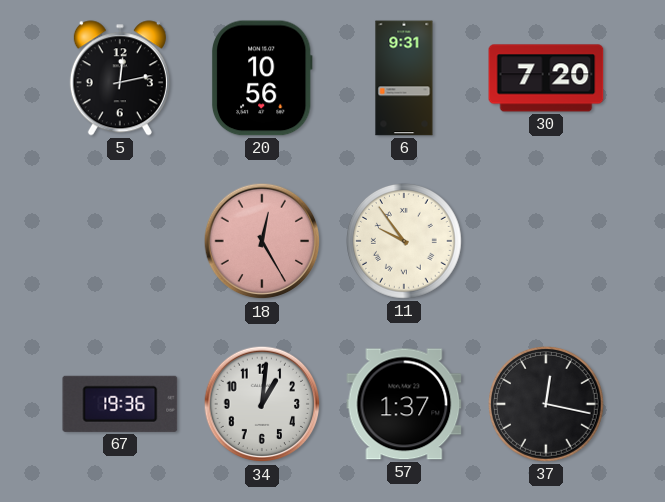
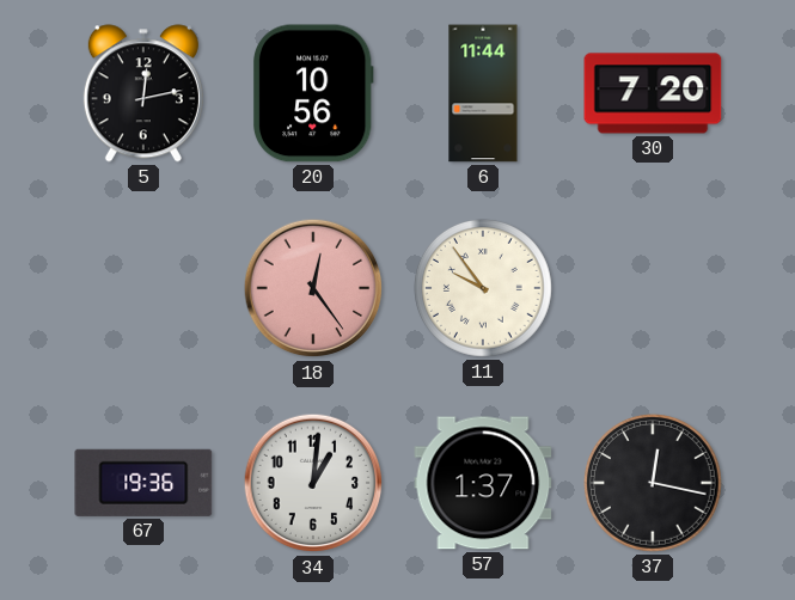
6: 9:31 -> 11:44
18: 12:25 -> 12:24
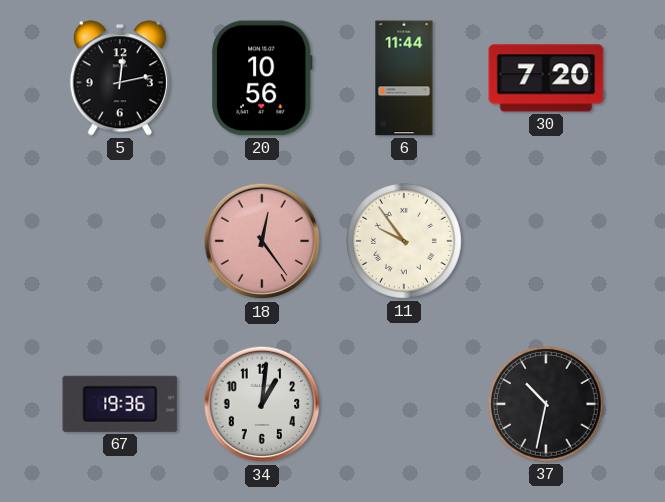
57: 1:37 -> none
37: 12:17 -> 10:32
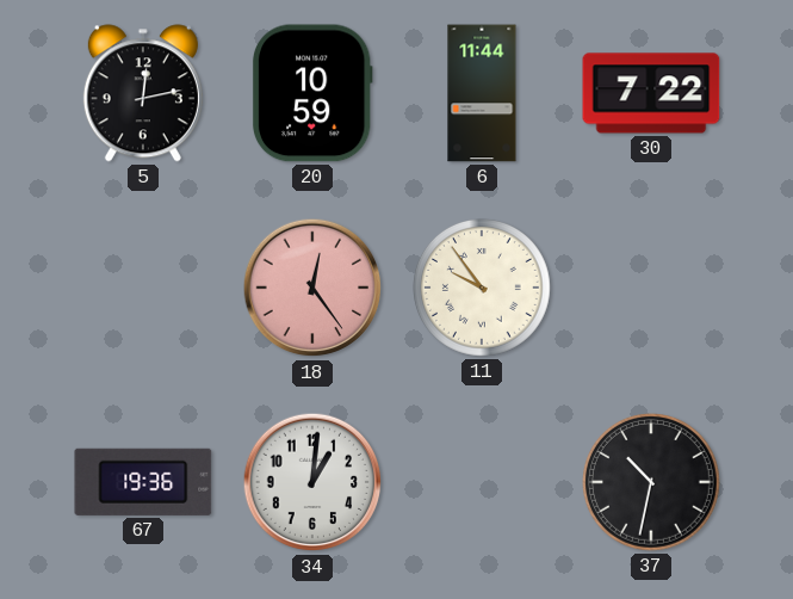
20: 10:56 -> 10:59
30: 7:20 -> 7:22
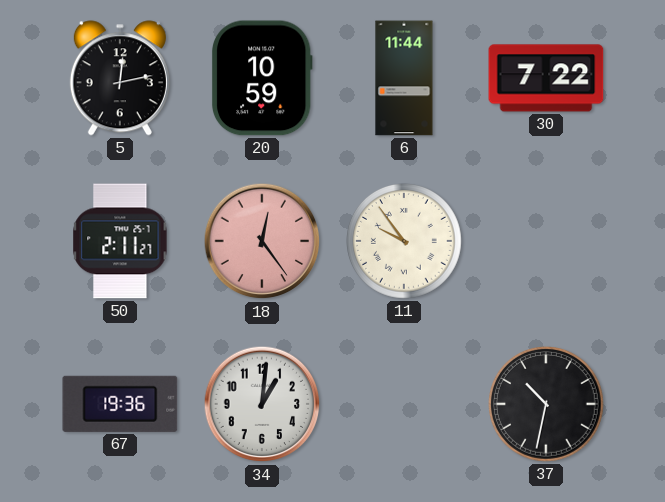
50: none -> 2:11
